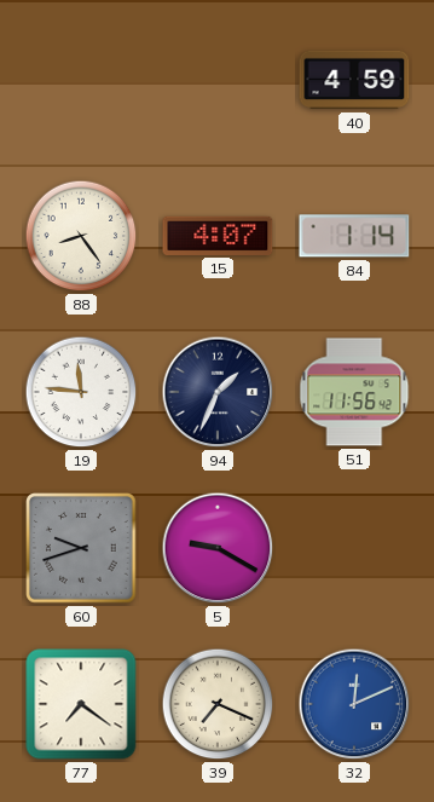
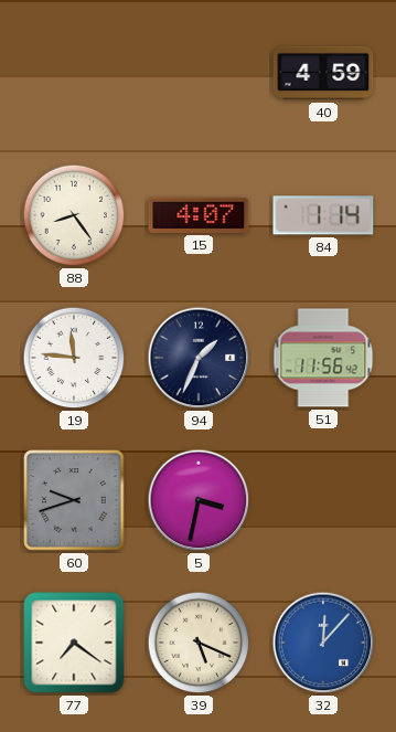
5: 9:20 -> 3:32
39: 7:19 -> 5:19
32: 12:11 -> 12:07
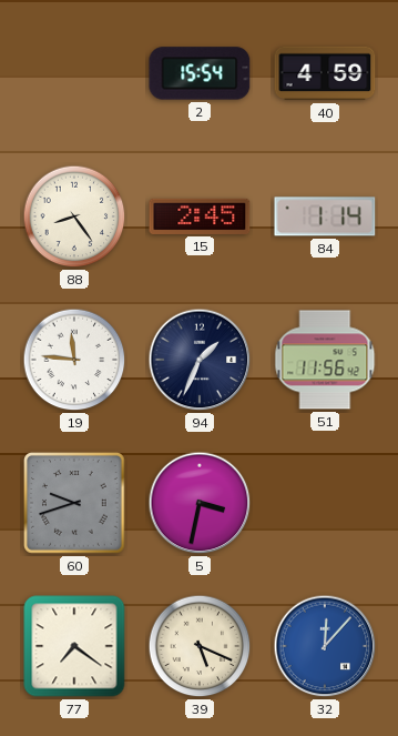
2: none -> 15:54
15: 4:07 -> 2:45
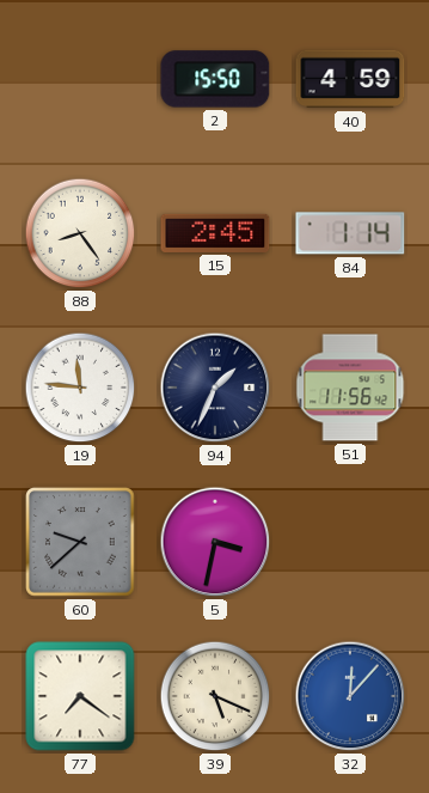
2: 15:54 -> 15:50
60: 9:42 -> 9:38
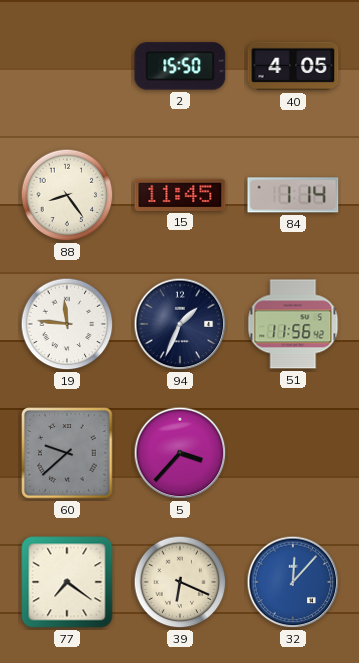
40: 4:59 -> 4:05
15: 2:45 -> 11:45
5: 3:32 -> 3:37
39: 5:19 -> 6:19
